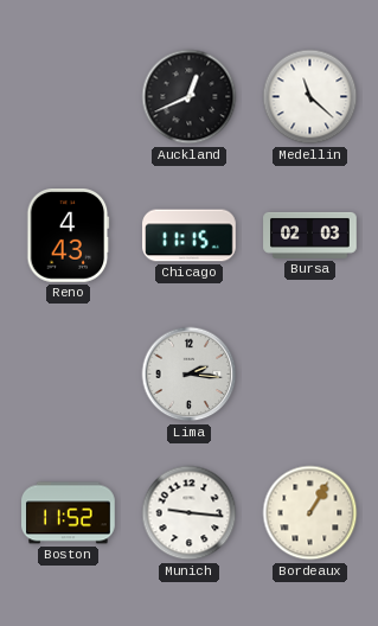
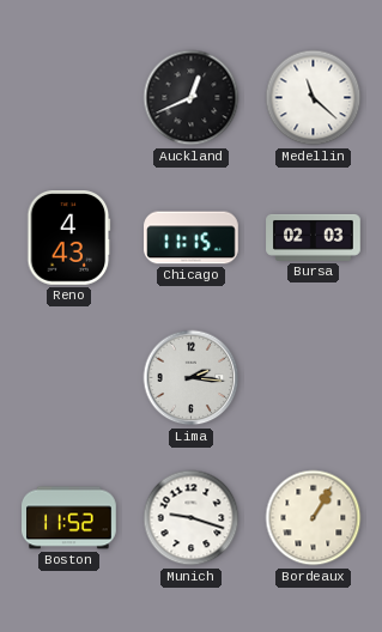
Munich: 9:16 -> 9:18
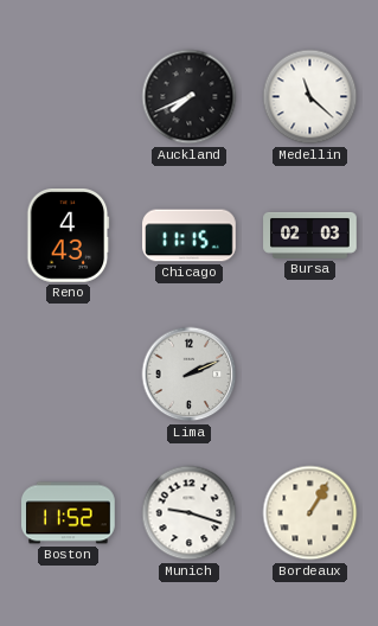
Auckland: 12:41 -> 7:41
Lima: 2:16 -> 2:11
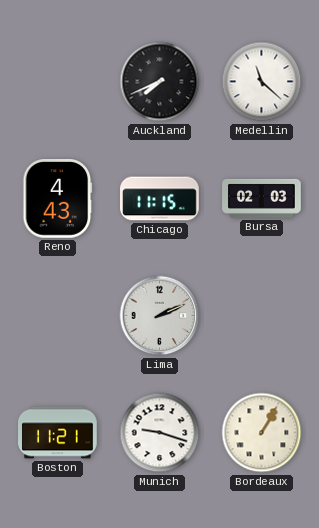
Boston: 11:52 -> 11:21
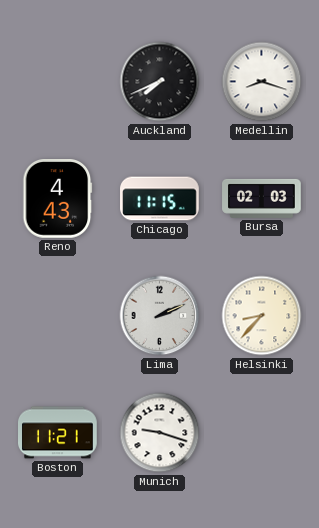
Medellin: 11:22 -> 8:18
Helsinki: none -> 8:37
Bordeaux: 1:05 -> none
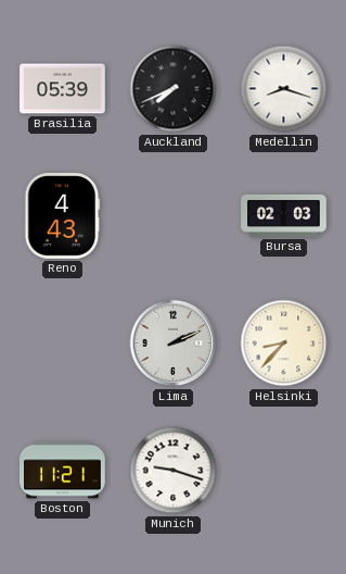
Brasilia: none -> 05:39
Chicago: 11:15 -> none
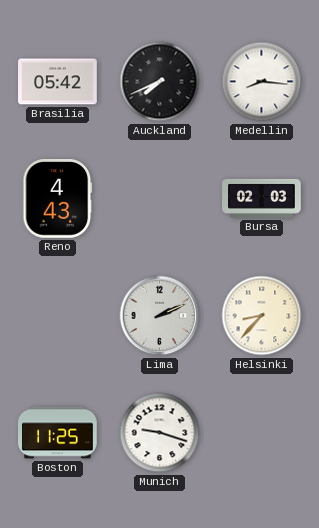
Brasilia: 05:39 -> 05:42
Medellin: 8:18 -> 8:16
Boston: 11:21 -> 11:25
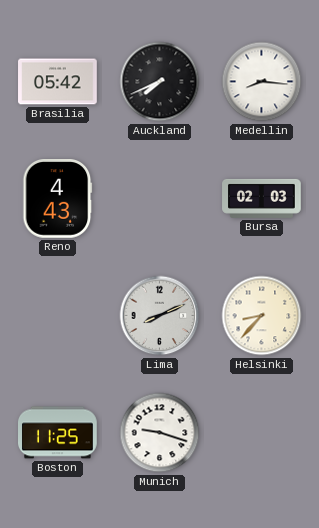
Lima: 2:11 -> 8:11
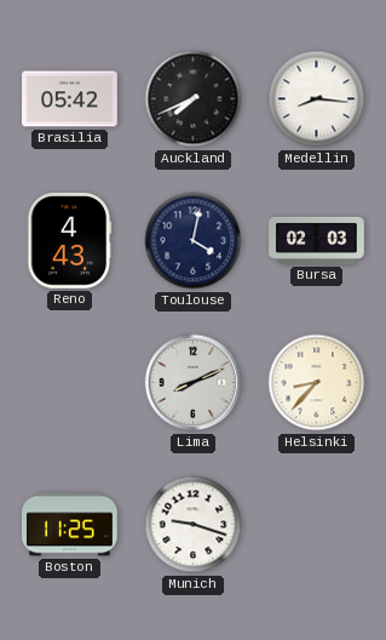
Toulouse: none -> 4:02
